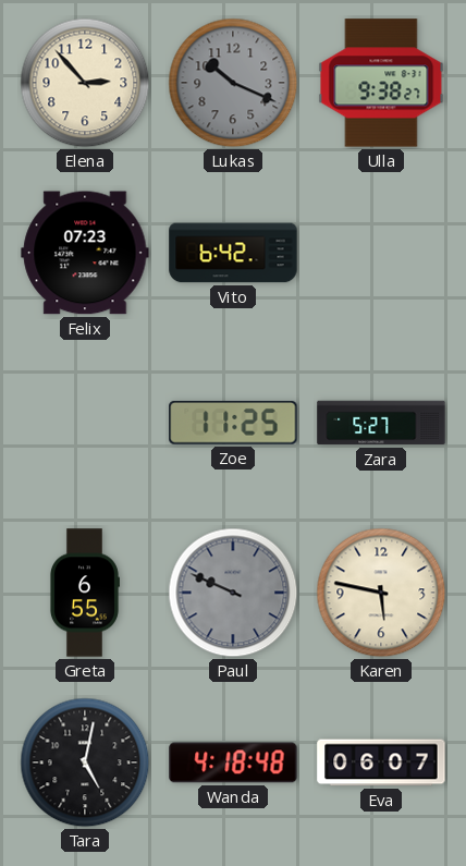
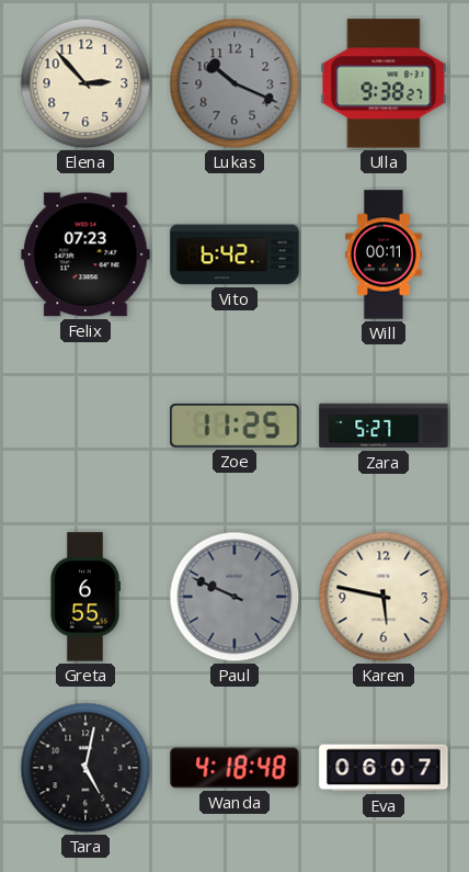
Will: none -> 00:11
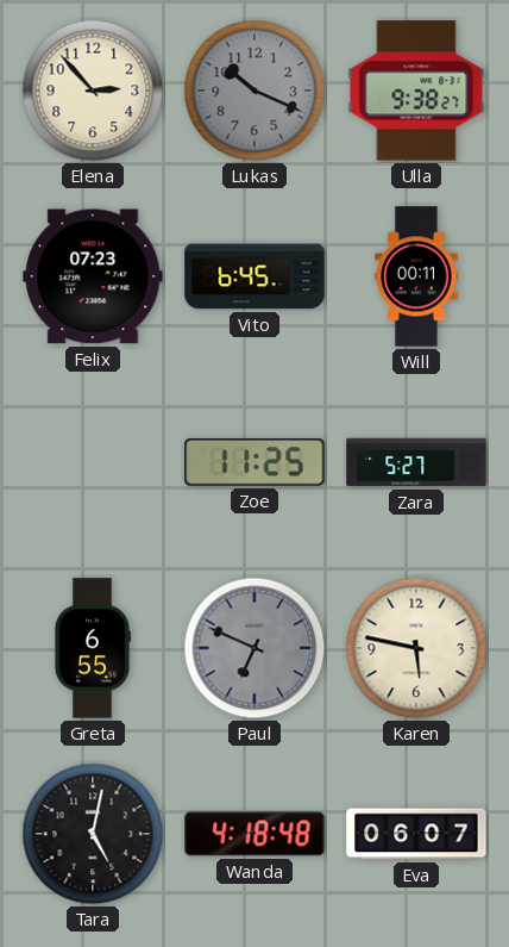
Vito: 6:42 -> 6:45
Paul: 9:49 -> 6:49
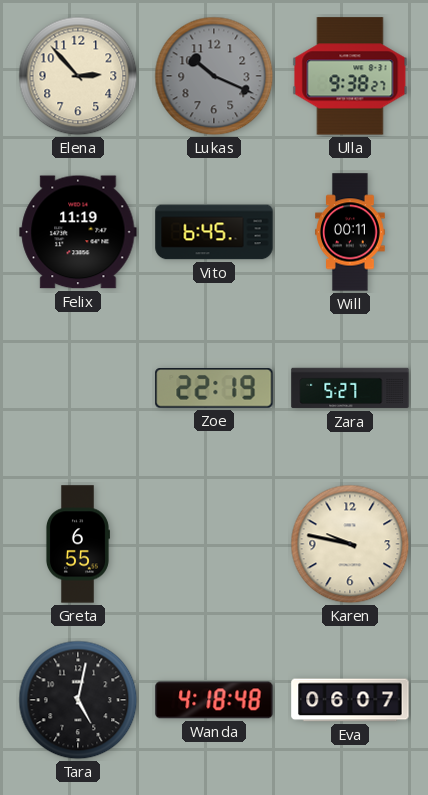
Felix: 07:23 -> 11:19
Zoe: 11:25 -> 22:19
Paul: 6:49 -> none
Karen: 5:47 -> 9:47
